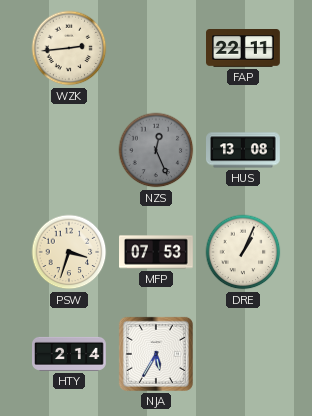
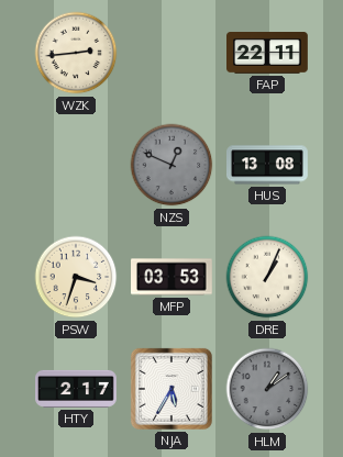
NZS: 12:26 -> 12:49
MFP: 07:53 -> 03:53
HTY: 2:14 -> 2:17
HLM: none -> 1:09
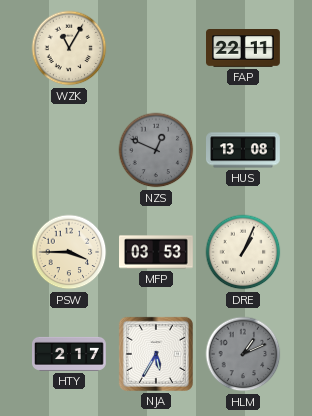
WZK: 2:44 -> 11:05
PSW: 3:33 -> 3:45
HLM: 1:09 -> 1:11
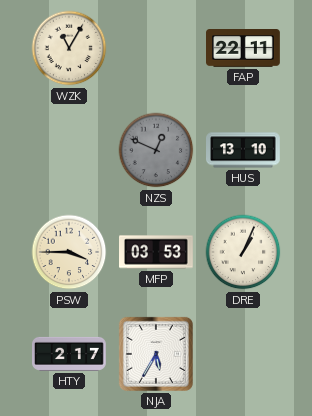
HUS: 13:08 -> 13:10
HLM: 1:11 -> none
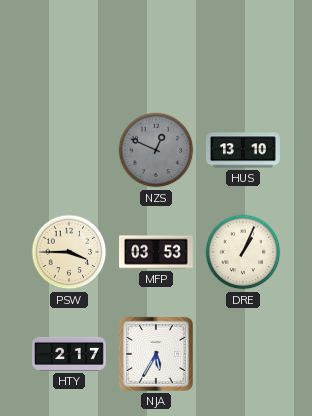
WZK: 11:05 -> none
FAP: 22:11 -> none
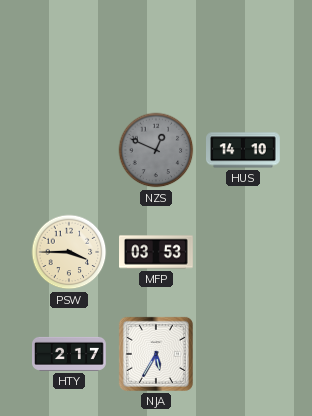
HUS: 13:10 -> 14:10
DRE: 1:04 -> none
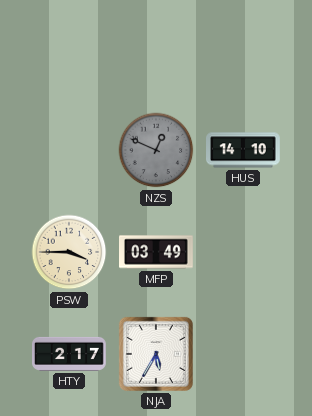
MFP: 03:53 -> 03:49
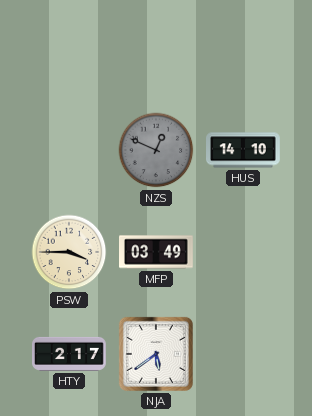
NJA: 5:35 -> 5:39
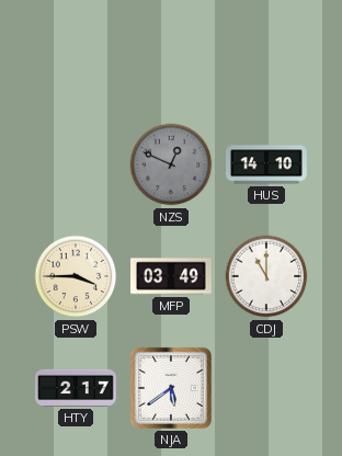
CDJ: none -> 11:00
